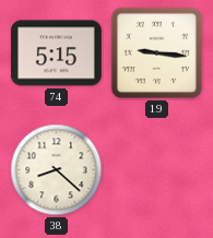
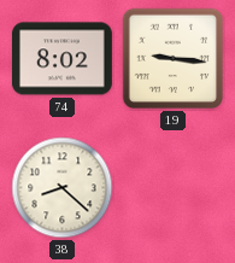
74: 5:15 -> 8:02
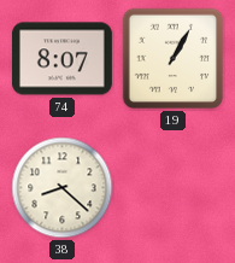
74: 8:02 -> 8:07
19: 9:16 -> 1:05
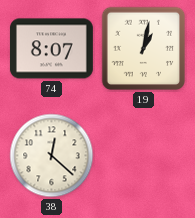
19: 1:05 -> 1:02
38: 8:22 -> 12:22
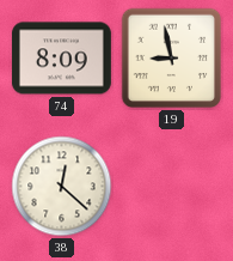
74: 8:07 -> 8:09
19: 1:02 -> 8:58
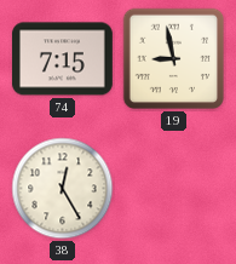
74: 8:09 -> 7:15
38: 12:22 -> 12:25
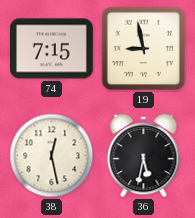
38: 12:25 -> 12:28
36: none -> 5:32
